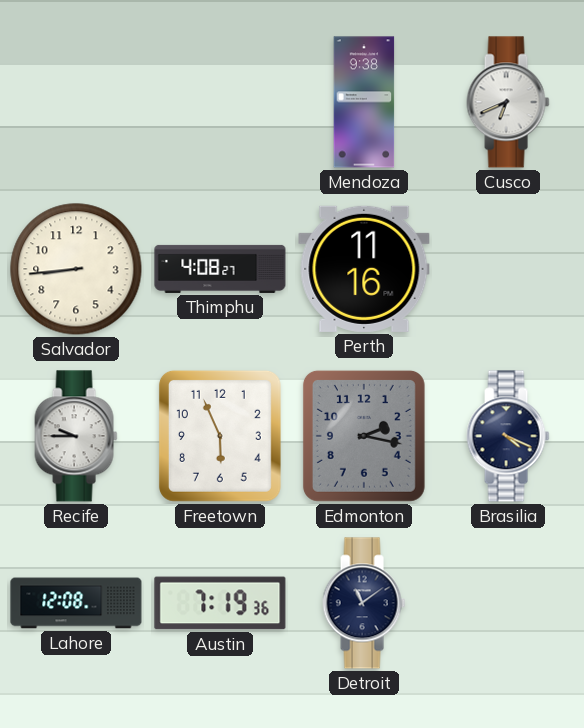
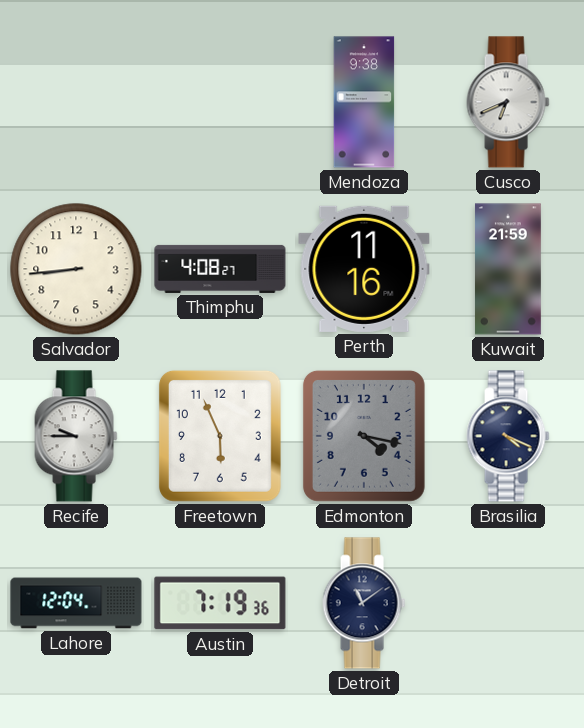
Kuwait: none -> 21:59
Edmonton: 2:17 -> 4:17
Lahore: 12:08 -> 12:04
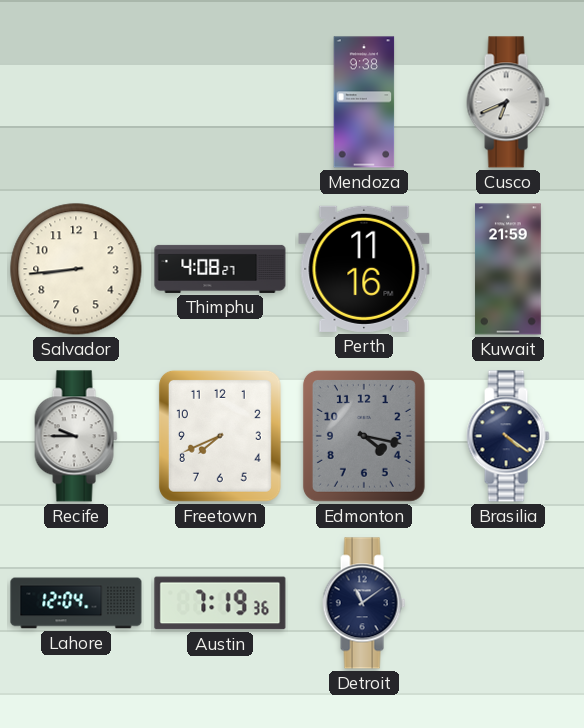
Freetown: 5:56 -> 7:41
Brasilia: 4:19 -> 4:21
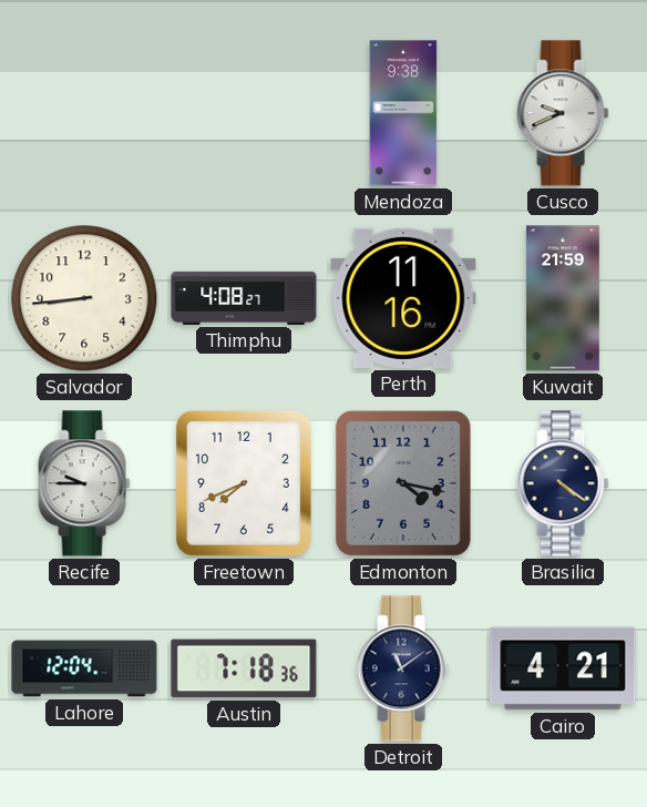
Cusco: 6:41 -> 9:41
Austin: 7:19 -> 7:18
Cairo: none -> 4:21
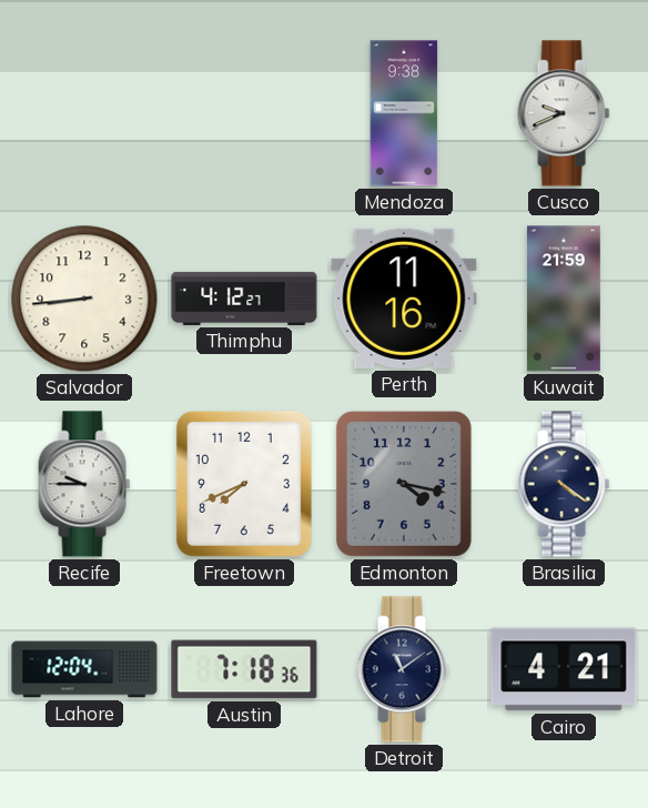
Thimphu: 4:08 -> 4:12
